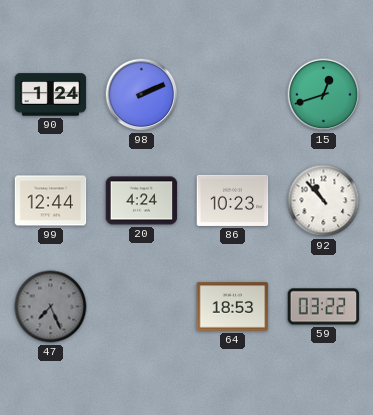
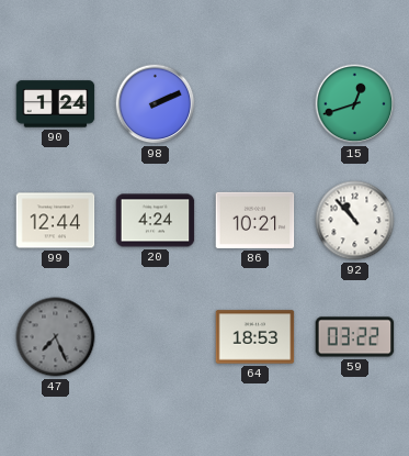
86: 10:23 -> 10:21
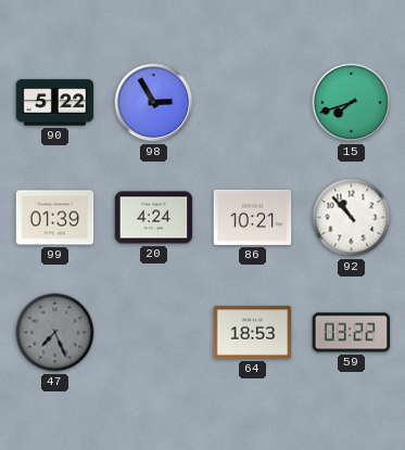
90: 1:24 -> 5:22
98: 2:11 -> 2:55
15: 12:42 -> 7:42
99: 12:44 -> 01:39
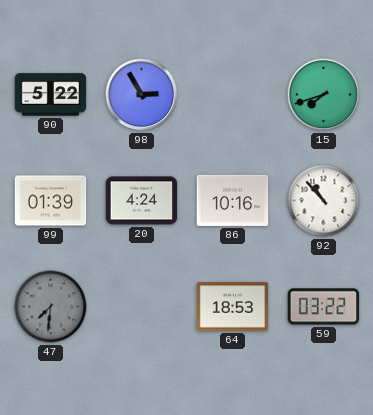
86: 10:21 -> 10:16
47: 7:26 -> 7:31
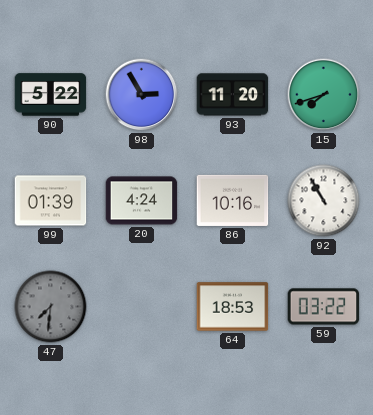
93: none -> 11:20
92: 10:53 -> 10:55
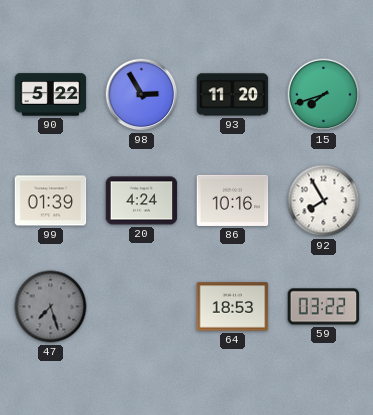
92: 10:55 -> 7:55
47: 7:31 -> 7:27
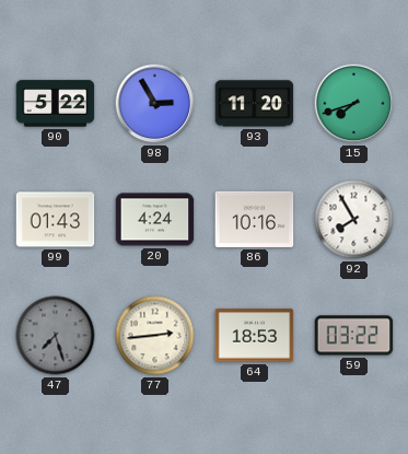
99: 01:39 -> 01:43
77: none -> 2:44
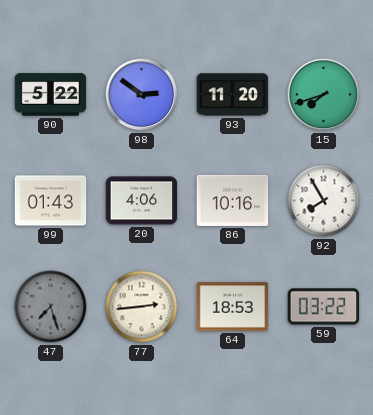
98: 2:55 -> 2:51
20: 4:24 -> 4:06
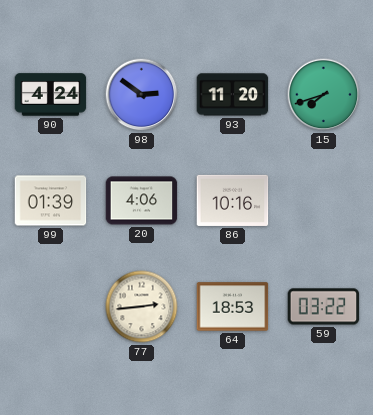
90: 5:22 -> 4:24
99: 01:43 -> 01:39
92: 7:55 -> none
47: 7:27 -> none
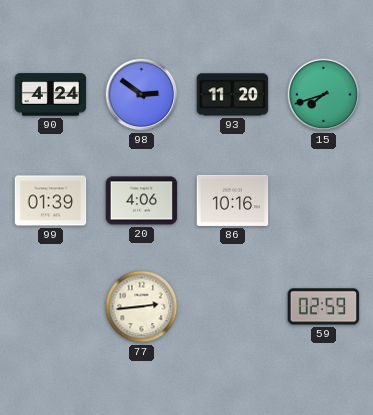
64: 18:53 -> none
59: 03:22 -> 02:59
